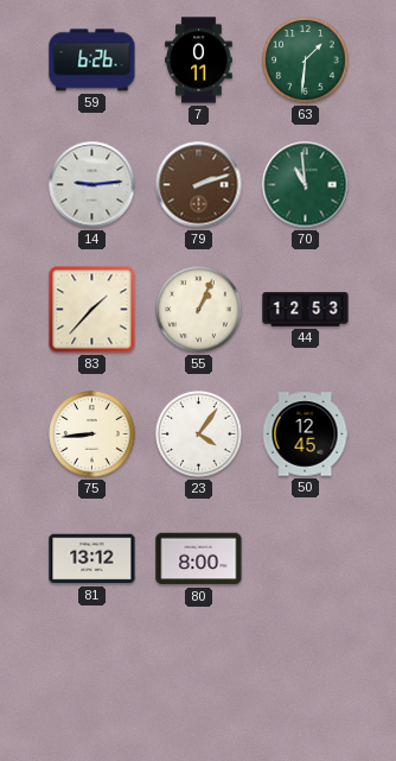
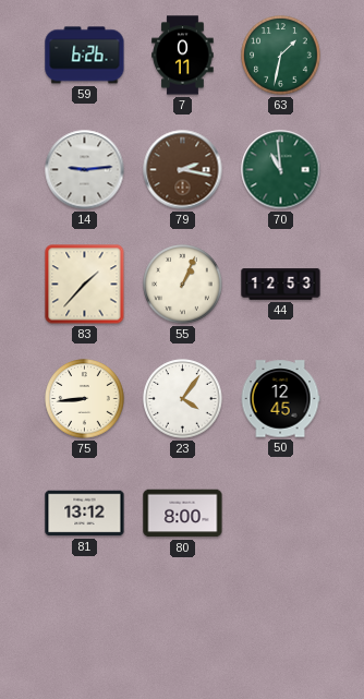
63: 1:31 -> 1:32
79: 2:12 -> 2:17
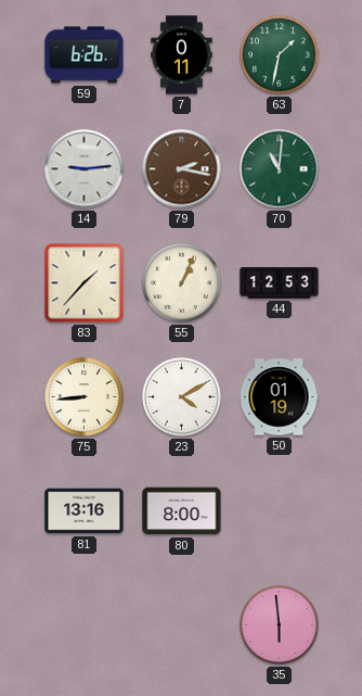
70: 10:59 -> 11:01
23: 4:06 -> 4:10
50: 12:45 -> 01:19
81: 13:12 -> 13:16
35: none -> 5:59
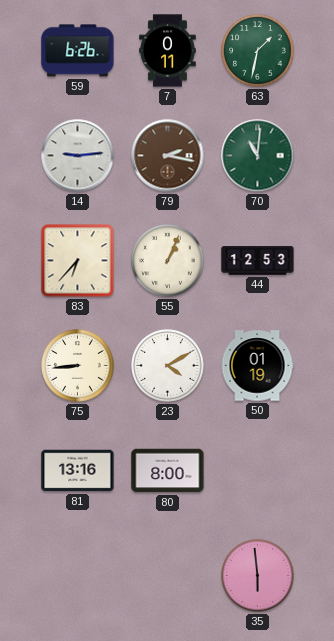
83: 1:37 -> 6:37
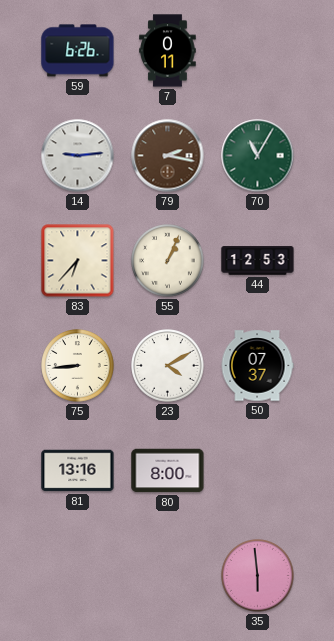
63: 1:32 -> none
70: 11:01 -> 11:05
50: 01:19 -> 07:37
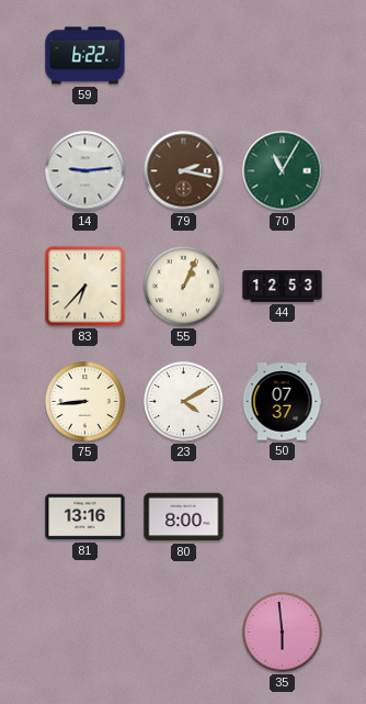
59: 6:26 -> 6:22
7: 0:11 -> none
